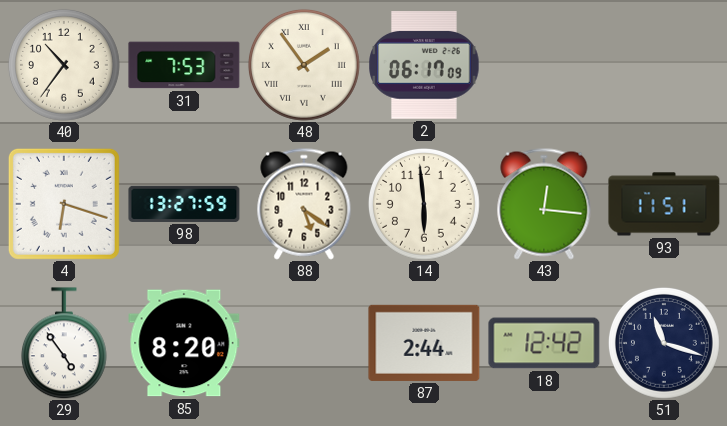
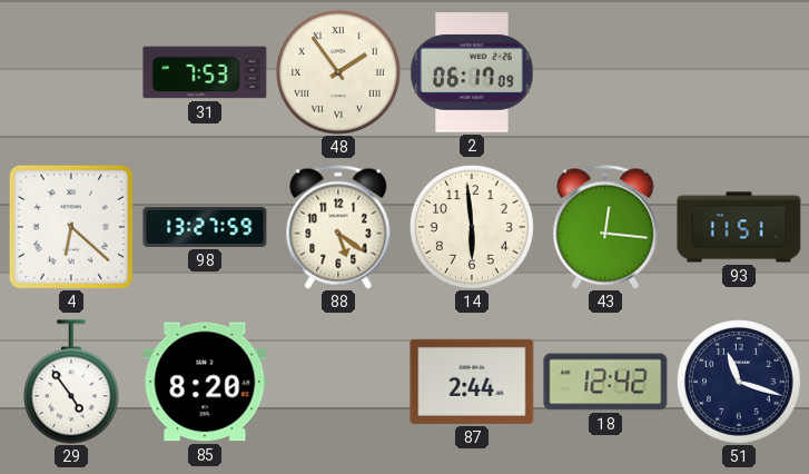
40: 10:36 -> none
4: 6:18 -> 6:22
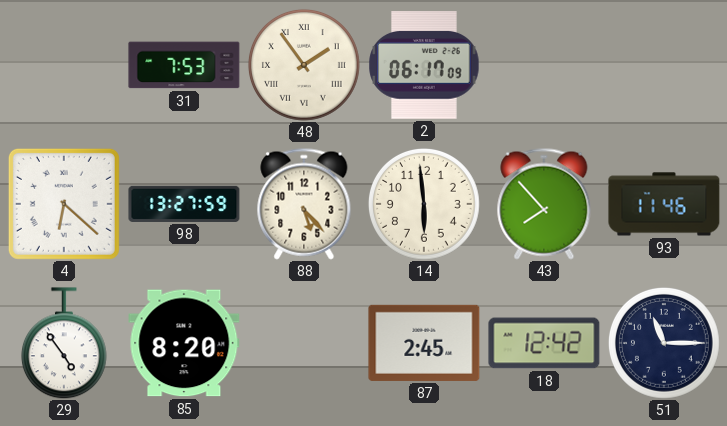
88: 5:21 -> 5:23
43: 12:16 -> 7:53
93: 11:51 -> 11:46
87: 2:44 -> 2:45
51: 11:18 -> 11:15
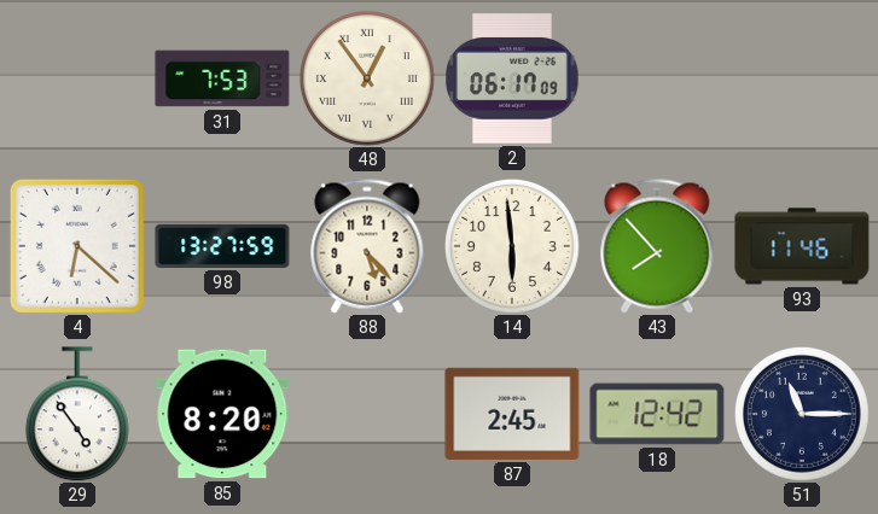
48: 1:54 -> 12:54
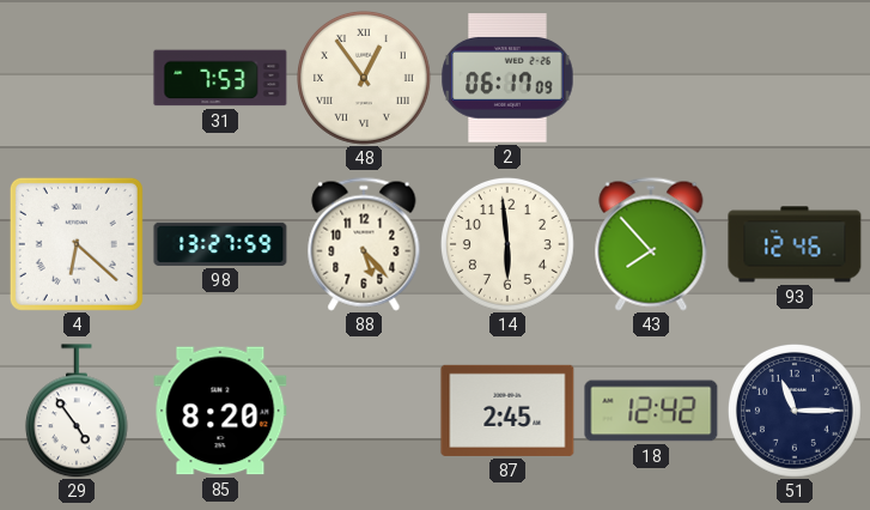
93: 11:46 -> 12:46
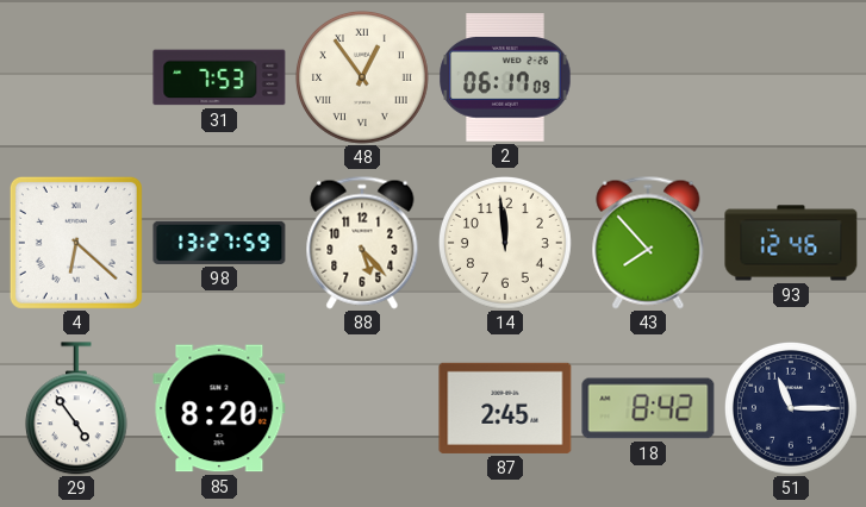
14: 5:59 -> 11:59
18: 12:42 -> 8:42
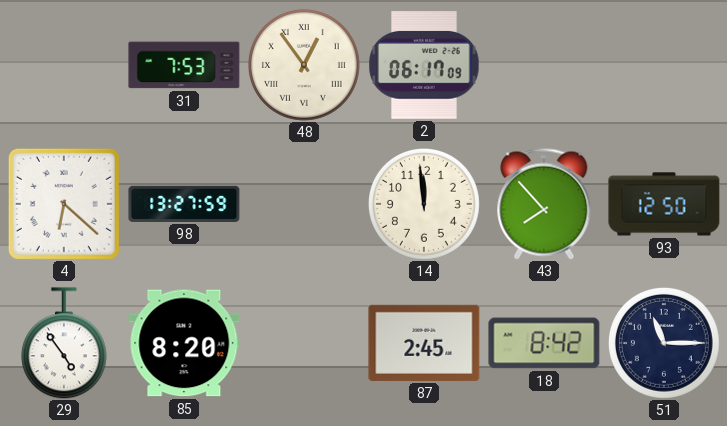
88: 5:23 -> none
93: 12:46 -> 12:50
